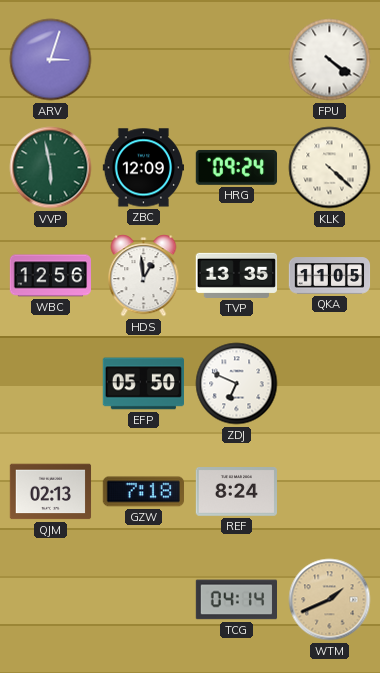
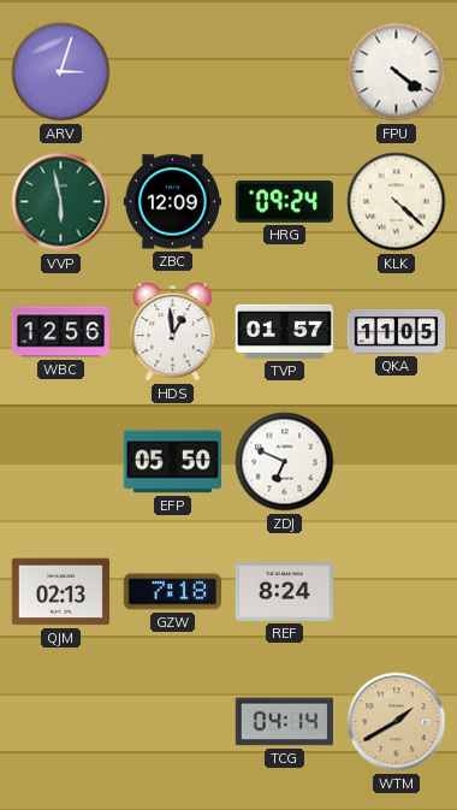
TVP: 13:35 -> 01:57
WTM: 1:41 -> 1:40
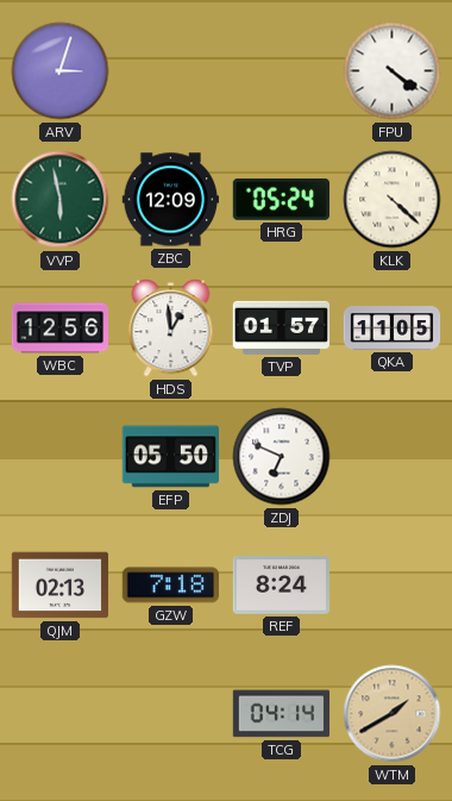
HRG: 09:24 -> 05:24
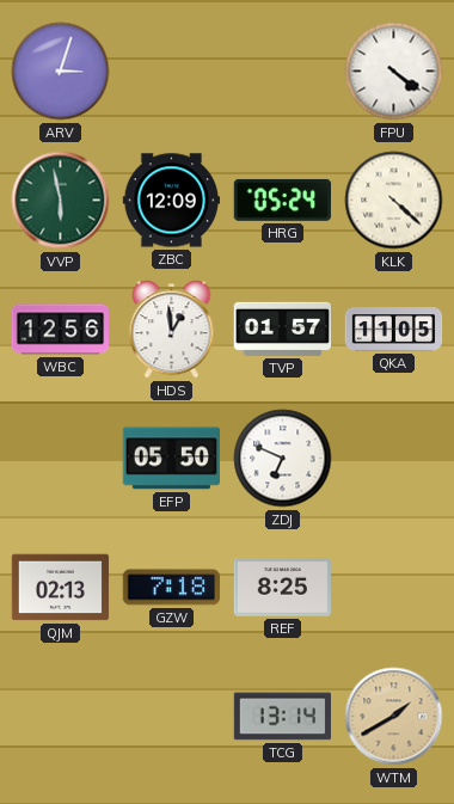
REF: 8:24 -> 8:25
TCG: 04:14 -> 13:14
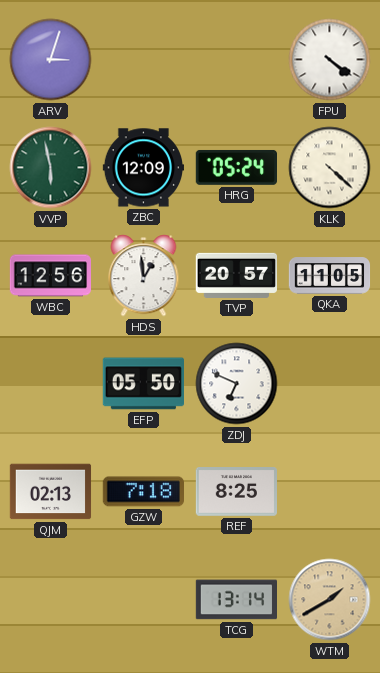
TVP: 01:57 -> 20:57
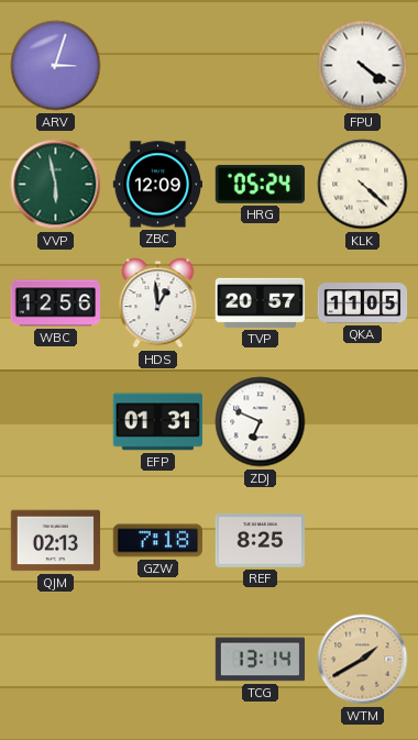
EFP: 05:50 -> 01:31
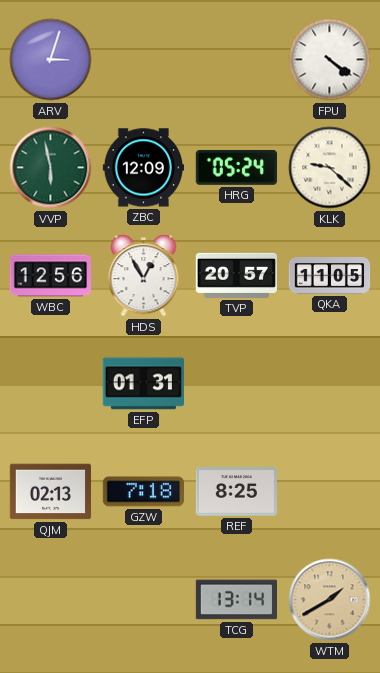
KLK: 4:22 -> 9:22
HDS: 12:59 -> 12:55
ZDJ: 6:49 -> none
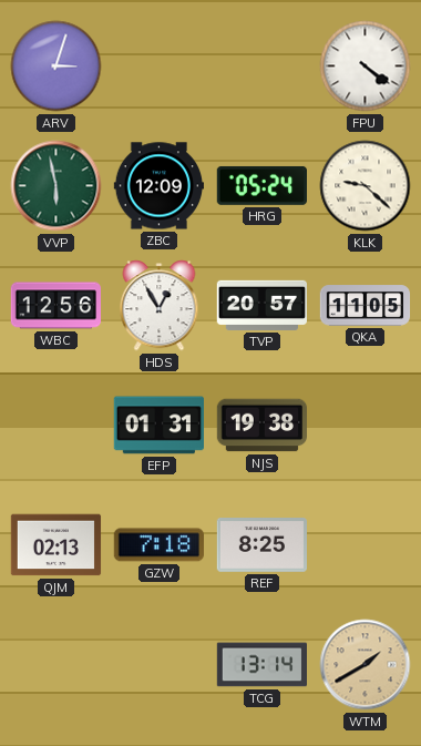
NJS: none -> 19:38
